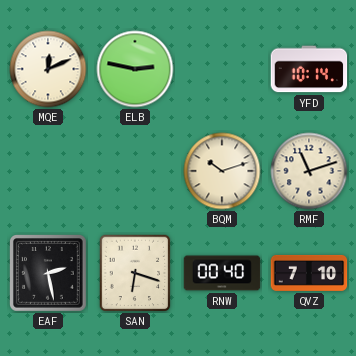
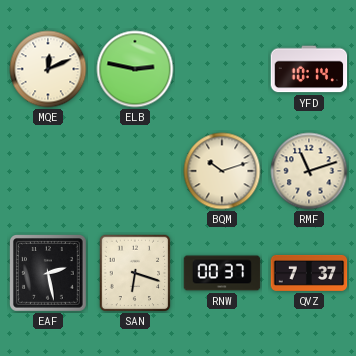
RNW: 00:40 -> 00:37
QVZ: 7:10 -> 7:37
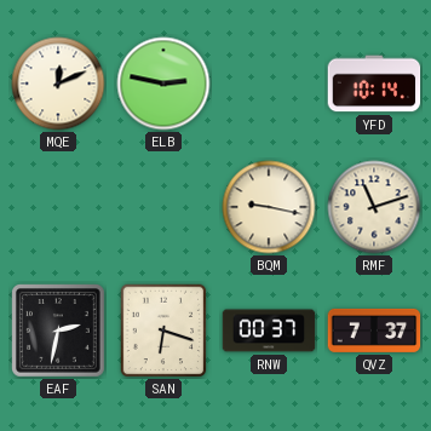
BQM: 10:12 -> 9:17
EAF: 2:28 -> 2:32
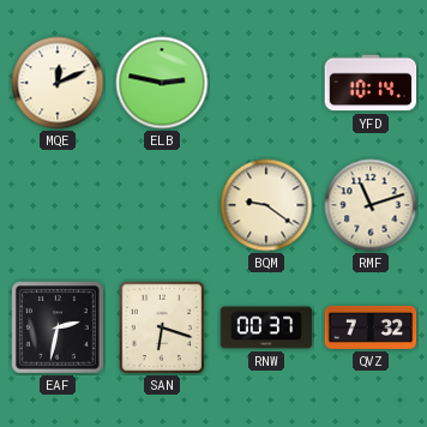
BQM: 9:17 -> 9:21
QVZ: 7:37 -> 7:32
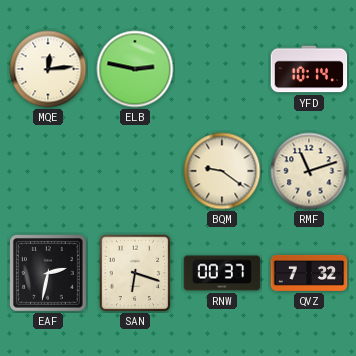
MQE: 12:11 -> 12:14
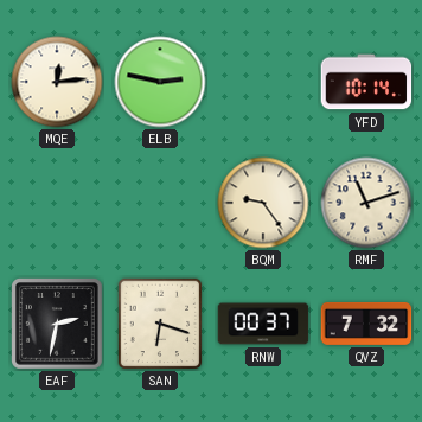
BQM: 9:21 -> 9:24
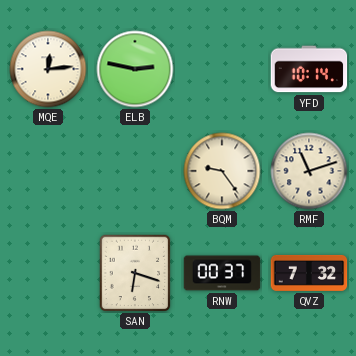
EAF: 2:32 -> none
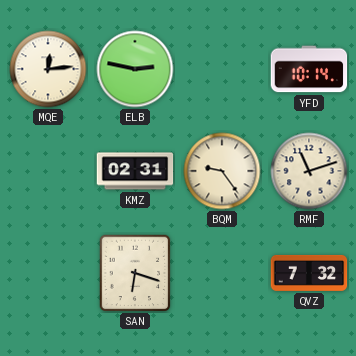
KMZ: none -> 02:31
RNW: 00:37 -> none
